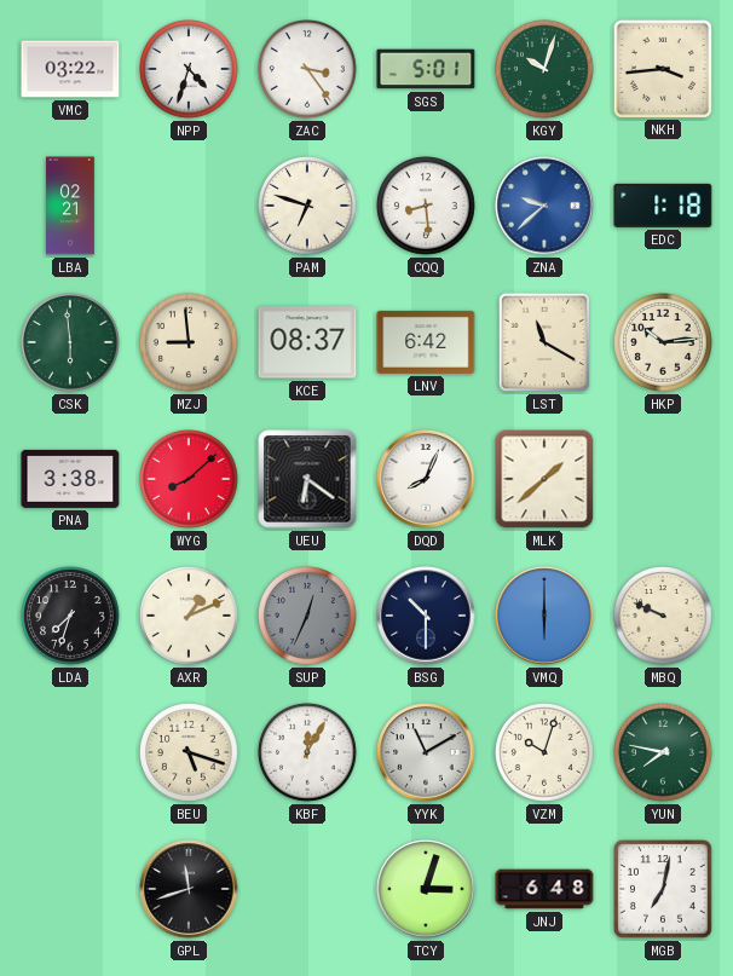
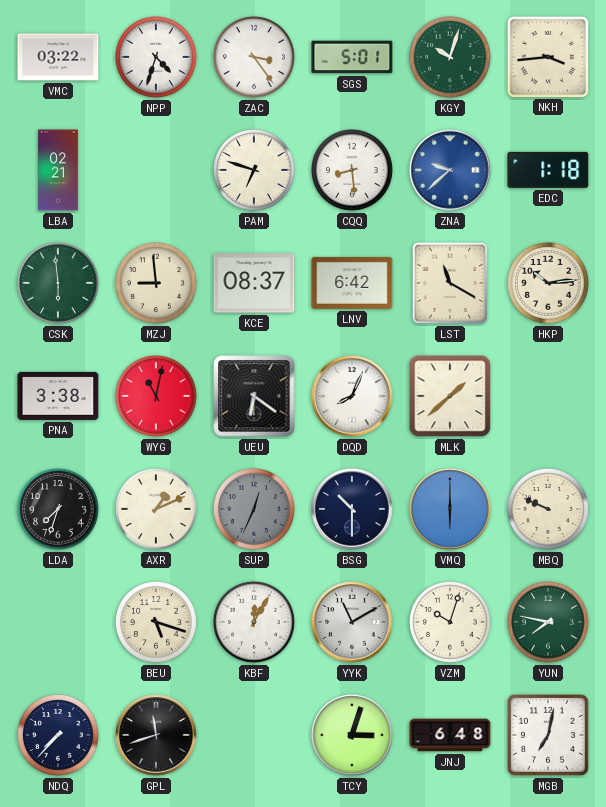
WYG: 8:08 -> 11:02
NDQ: none -> 7:37
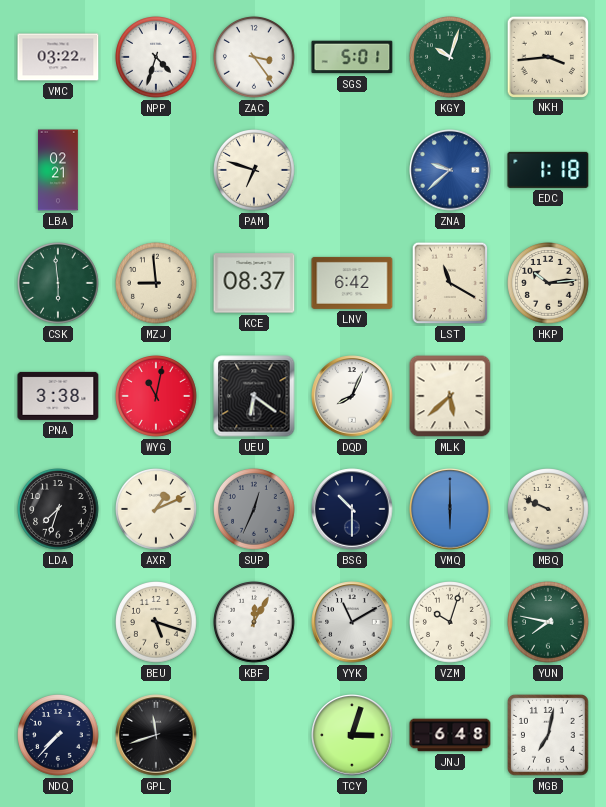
CQQ: 8:29 -> none
MLK: 1:38 -> 5:38
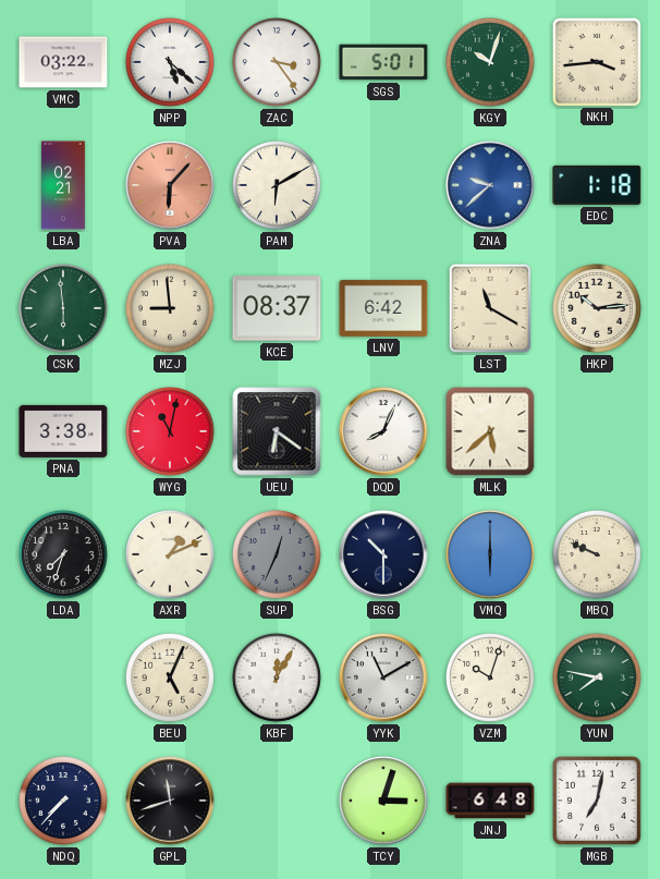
NPP: 4:33 -> 5:22
PVA: none -> 6:07
PAM: 6:48 -> 6:10
BEU: 5:18 -> 5:04
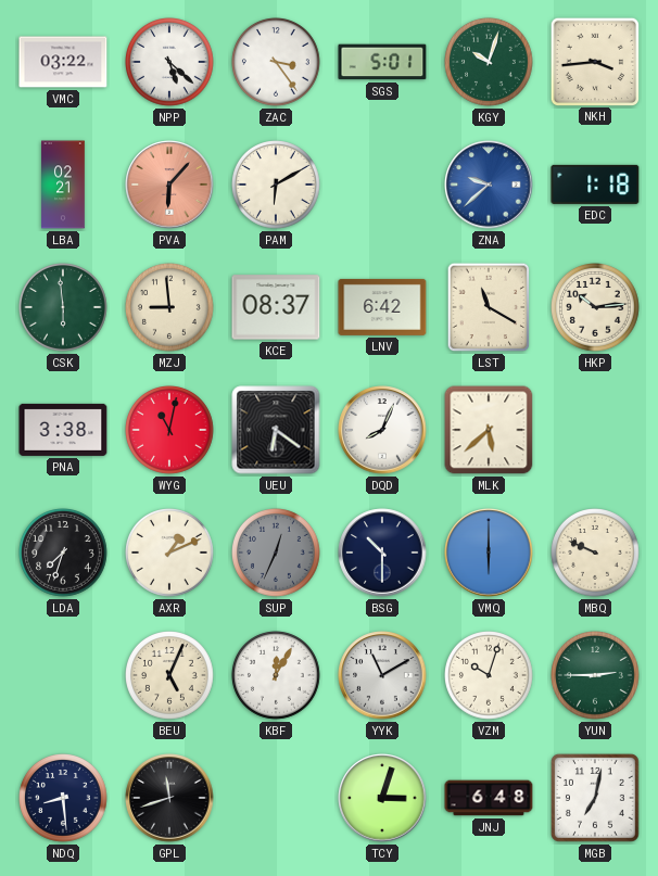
YUN: 7:47 -> 2:45
NDQ: 7:37 -> 8:29
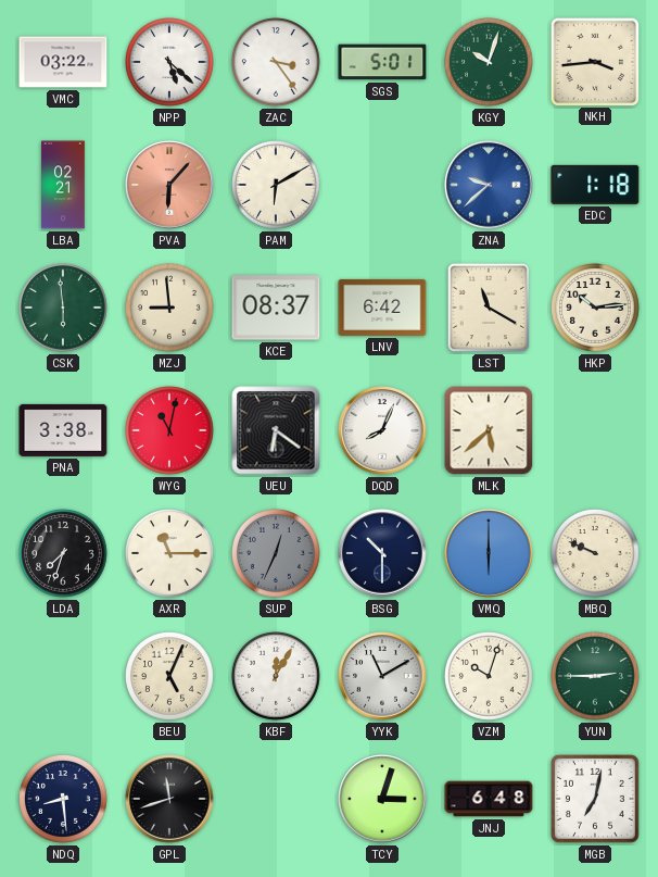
AXR: 1:11 -> 11:15
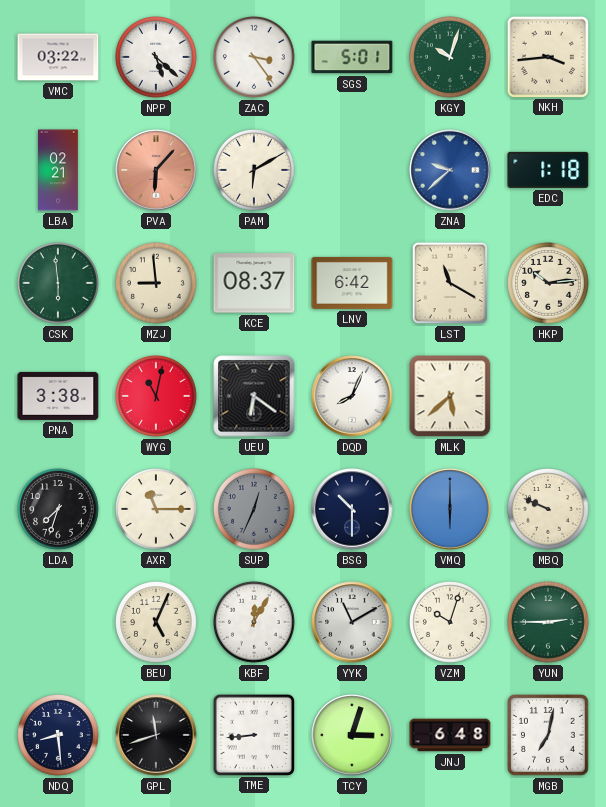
TME: none -> 8:44
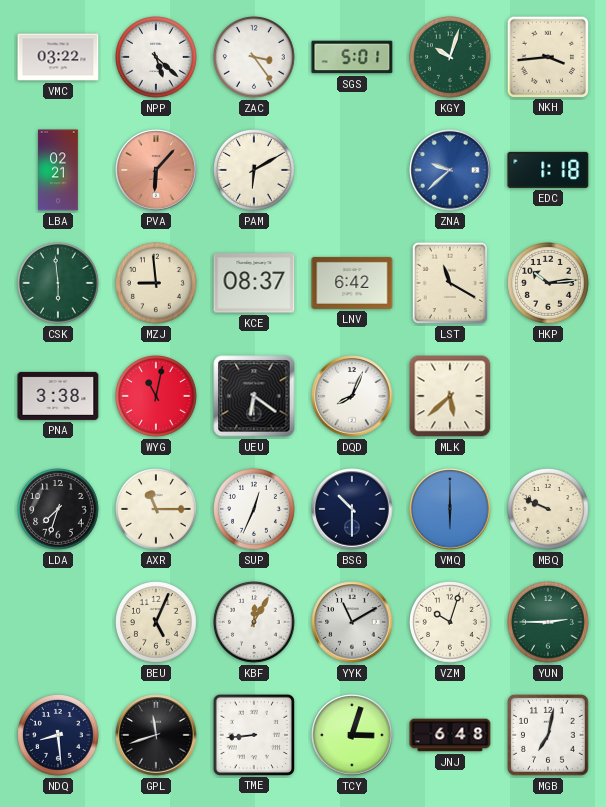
SUP dial: grey -> white
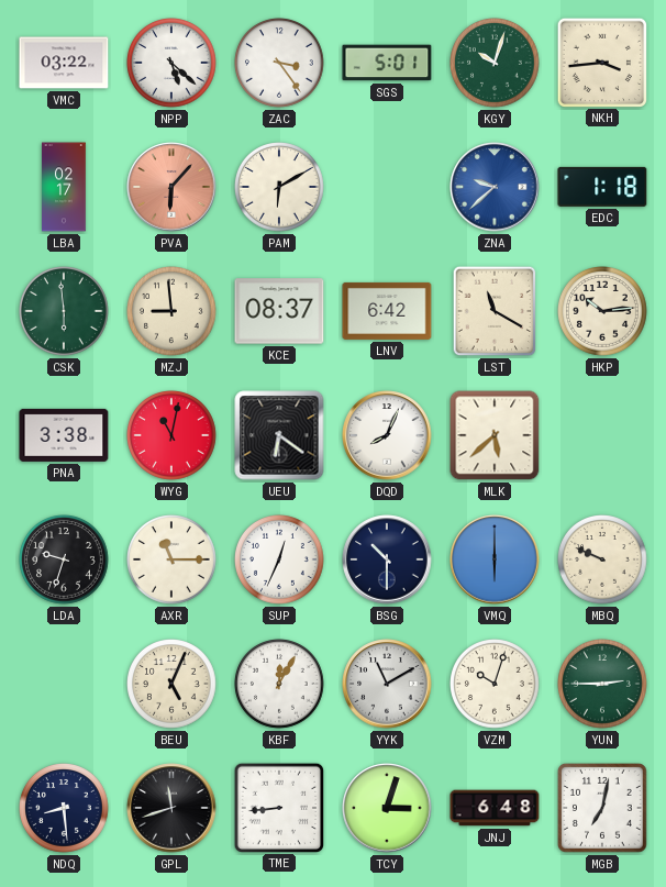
LBA: 02:21 -> 02:17
LDA: 7:33 -> 9:33
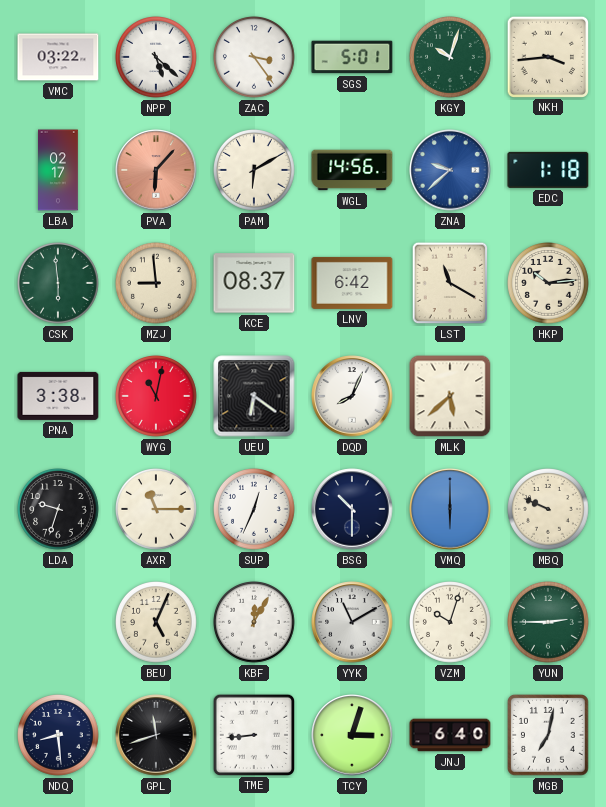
WGL: none -> 14:56
JNJ: 6:48 -> 6:40
